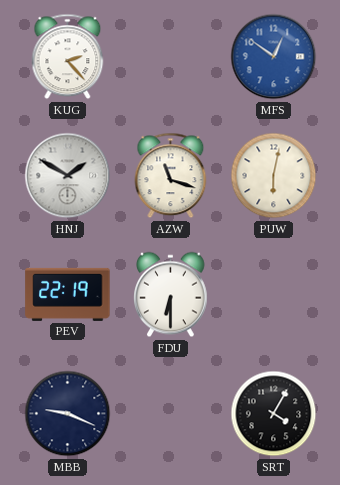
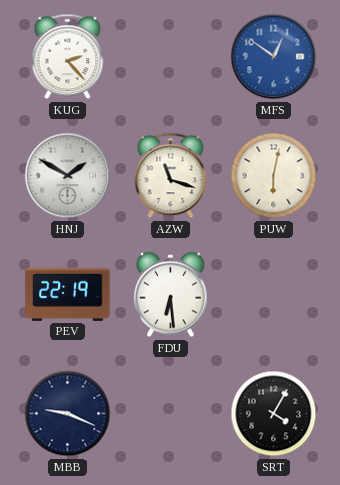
FDU: 6:30 -> 6:29
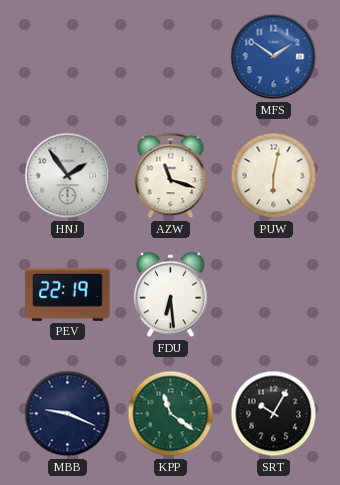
KUG: 2:23 -> none
MFS: 12:51 -> 1:51
HNJ: 1:50 -> 1:54
KPP: none -> 11:21
SRT: 4:05 -> 10:05
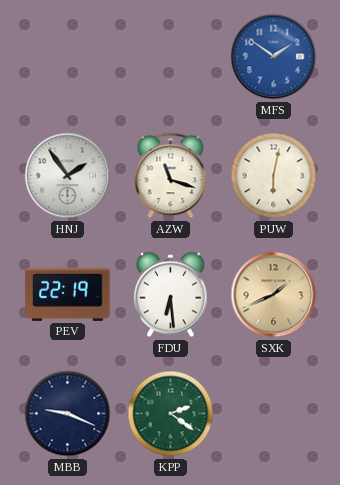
SXK: none -> 1:41
KPP: 11:21 -> 2:21
SRT: 10:05 -> none
